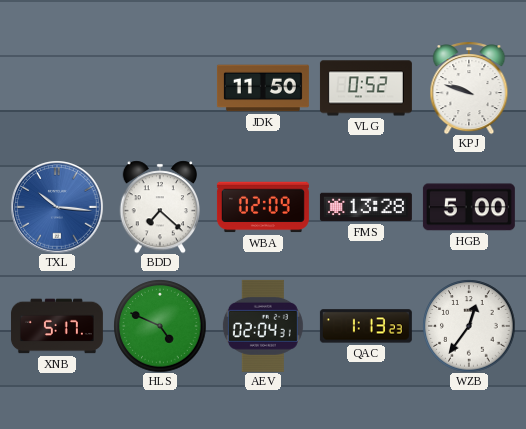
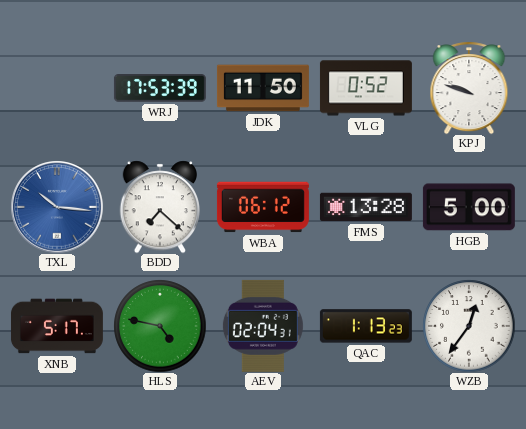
WRJ: none -> 17:53
WBA: 02:09 -> 06:12
HLS: 4:49 -> 4:47
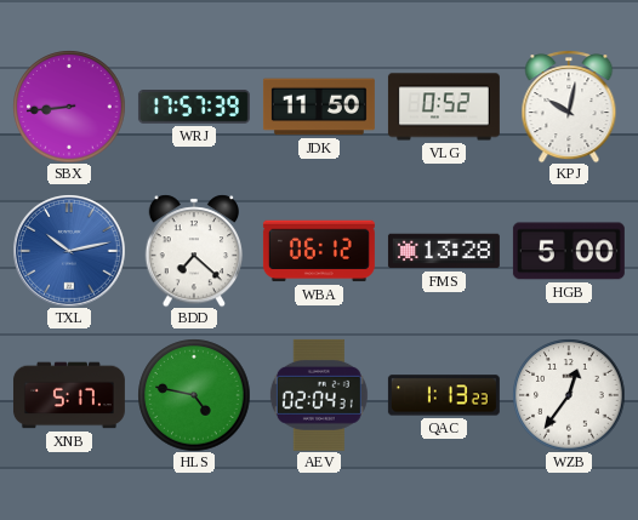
SBX: none -> 8:44
WRJ: 17:53 -> 17:57
KPJ: 9:48 -> 10:02
TXL: 10:16 -> 10:13
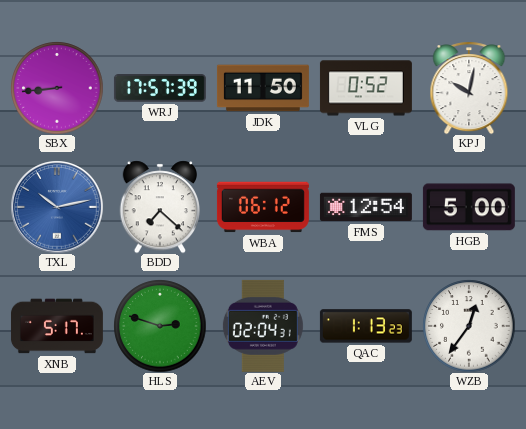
FMS: 13:28 -> 12:54
HLS: 4:47 -> 2:48
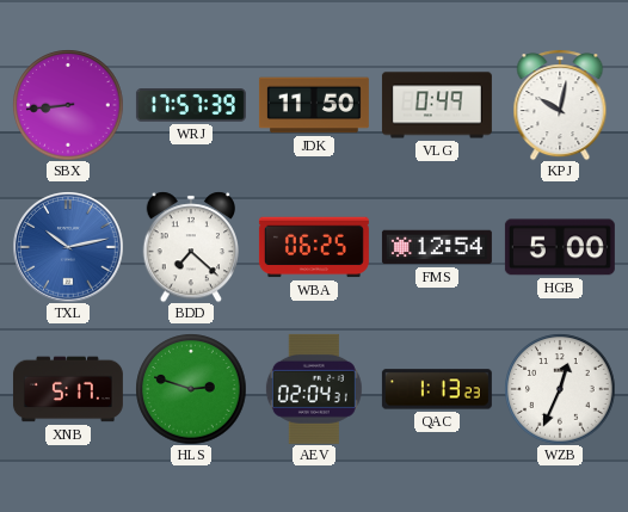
VLG: 0:52 -> 0:49
WBA: 06:12 -> 06:25
WZB: 12:36 -> 12:34
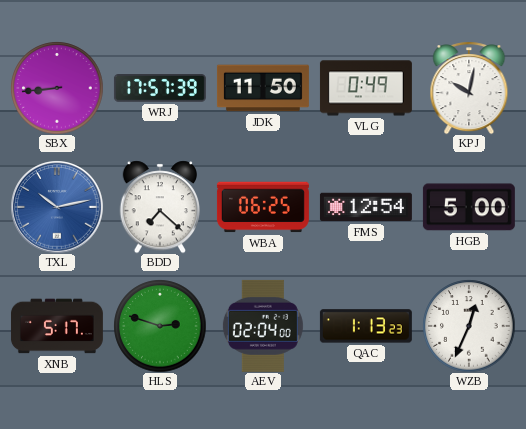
AEV: 02:04:31 -> 02:04:00
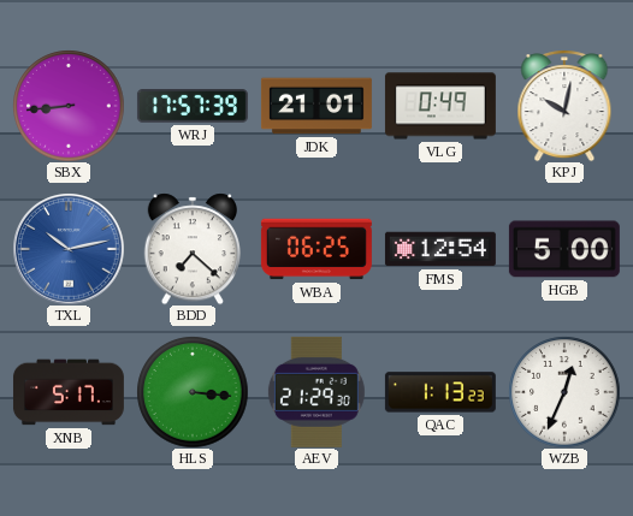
JDK: 11:50 -> 21:01
HLS: 2:48 -> 3:16
AEV: 02:04 -> 21:29
